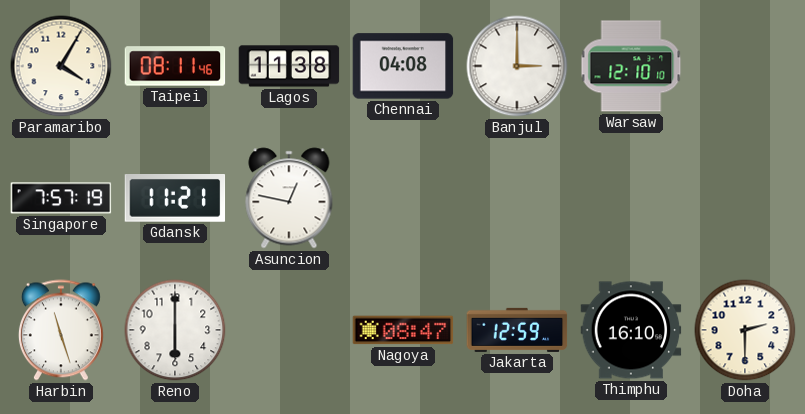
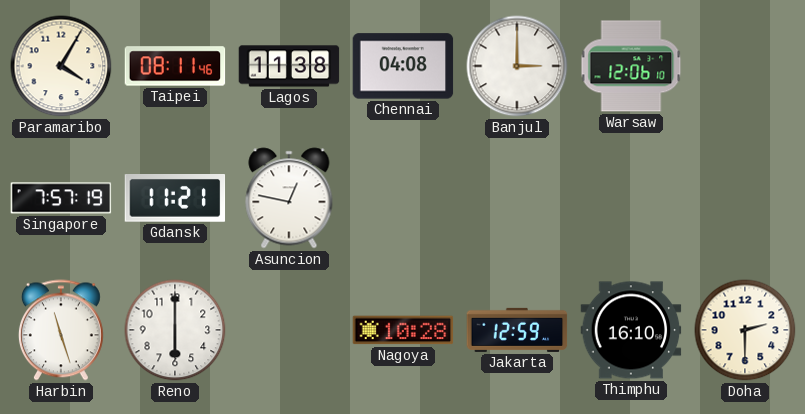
Warsaw: 12:10 -> 12:06
Nagoya: 08:47 -> 10:28
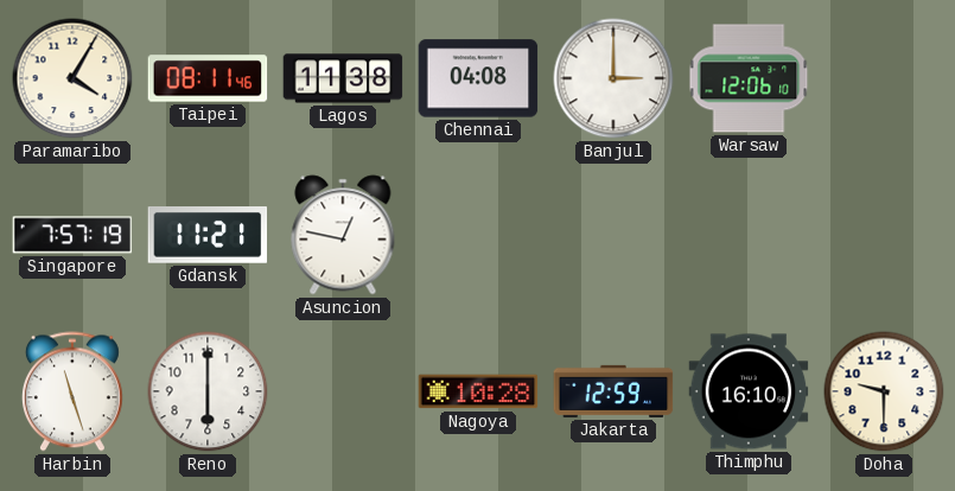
Doha: 2:30 -> 9:30
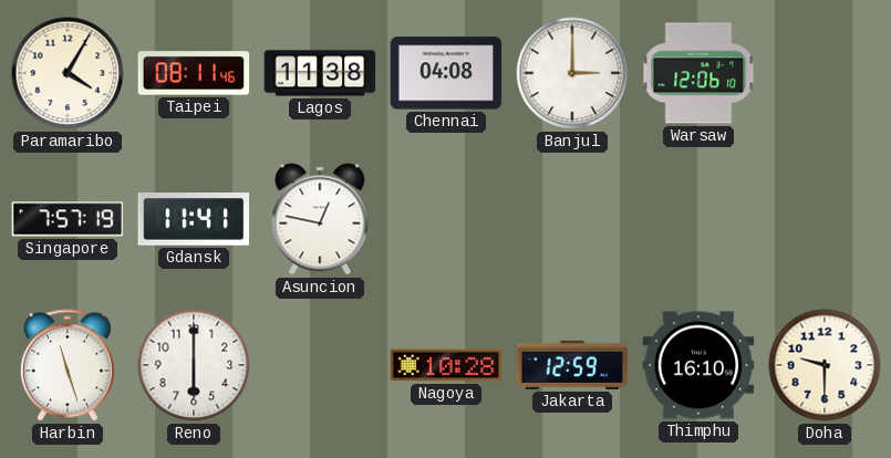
Gdansk: 11:21 -> 11:41
